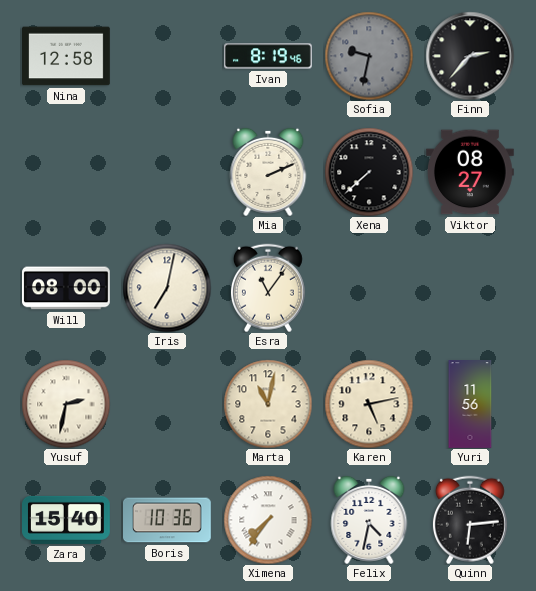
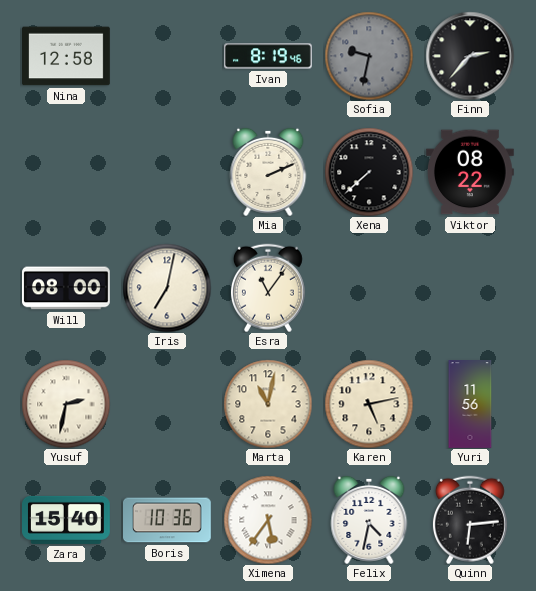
Viktor: 08:27 -> 08:22
Ximena: 7:36 -> 5:36
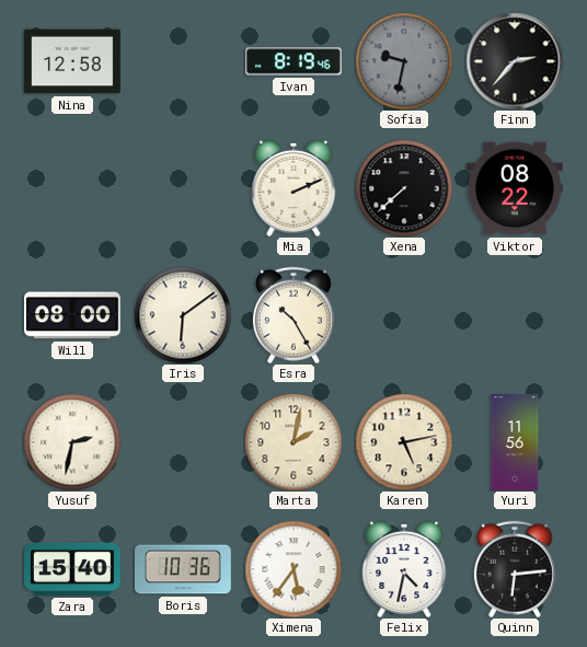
Iris: 7:02 -> 6:09
Esra: 11:06 -> 10:25
Marta: 11:02 -> 2:02
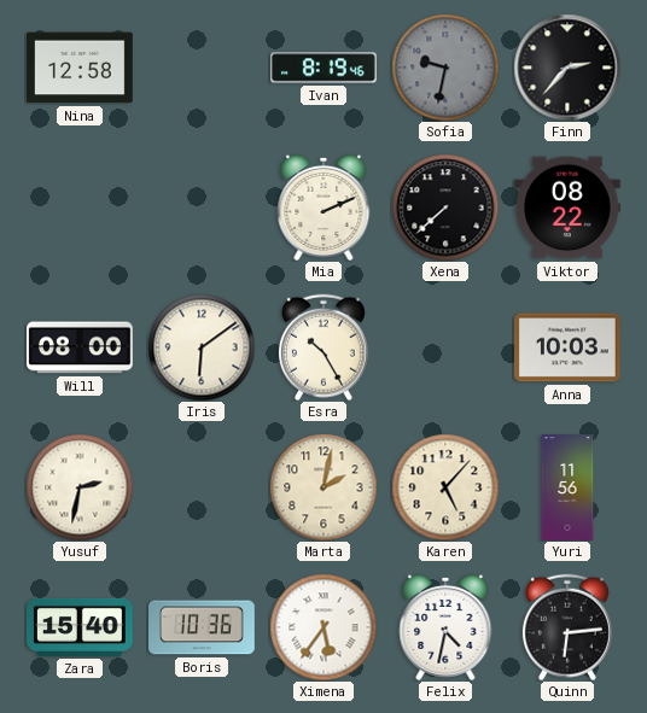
Anna: none -> 10:03
Karen: 5:13 -> 5:07
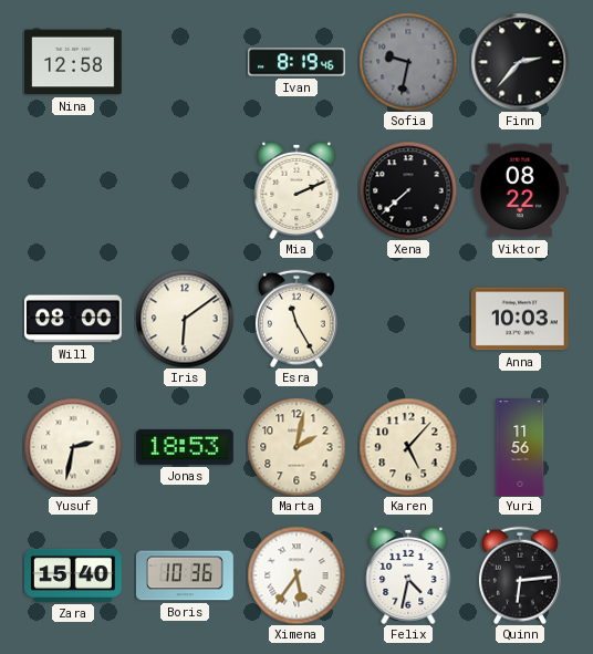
Esra: 10:25 -> 11:25
Jonas: none -> 18:53
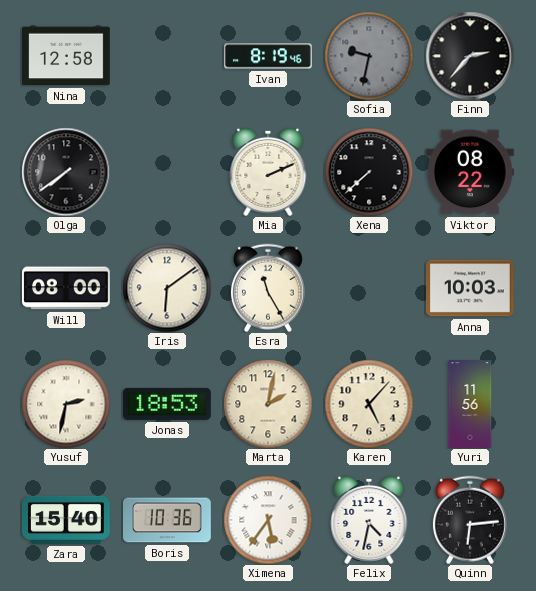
Olga: none -> 7:39
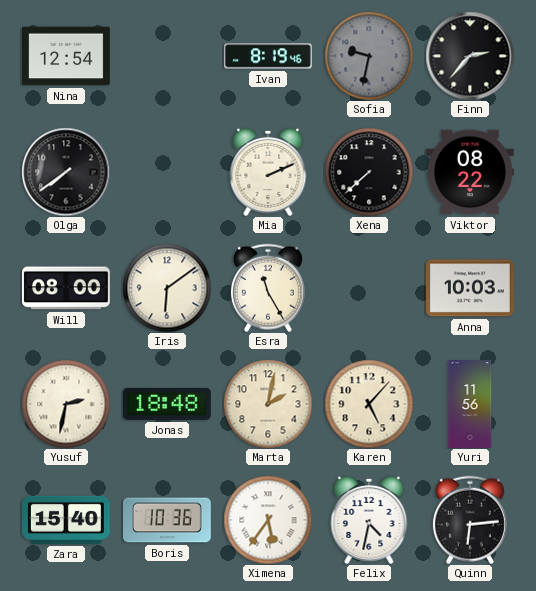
Nina: 12:58 -> 12:54
Jonas: 18:53 -> 18:48
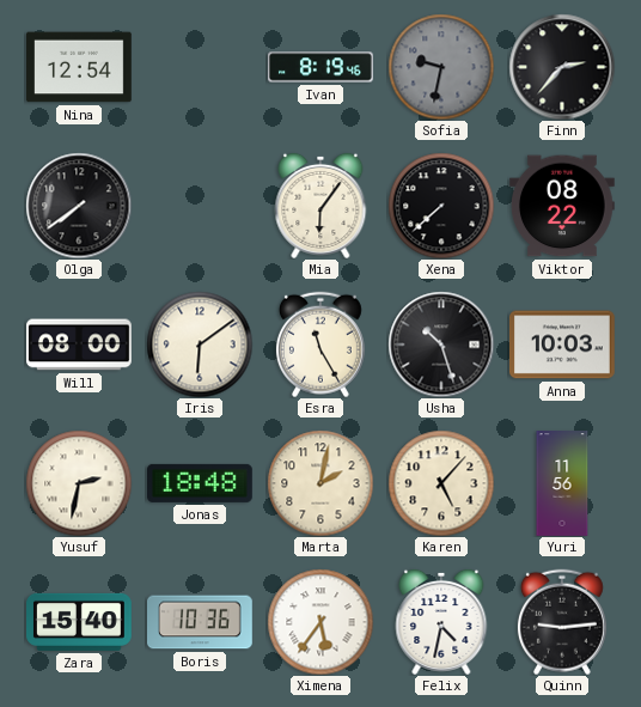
Mia: 2:11 -> 6:06
Usha: none -> 10:27
Quinn: 6:14 -> 9:14
